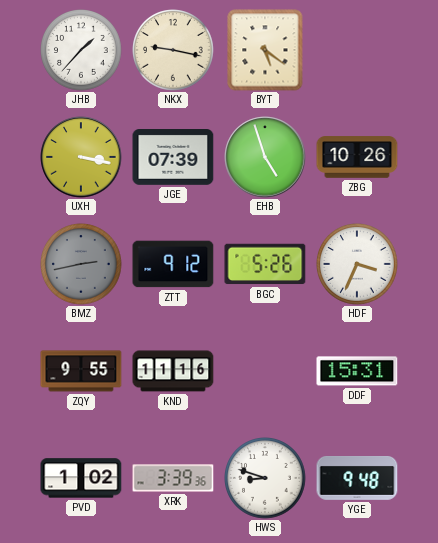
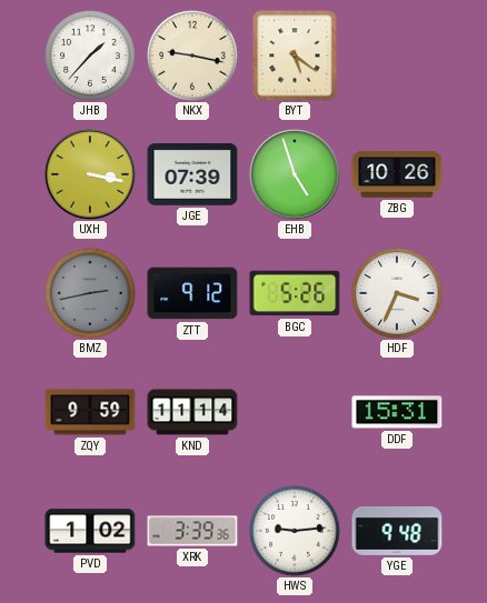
ZQY: 9:55 -> 9:59
KND: 11:16 -> 11:14
HWS: 8:48 -> 9:14
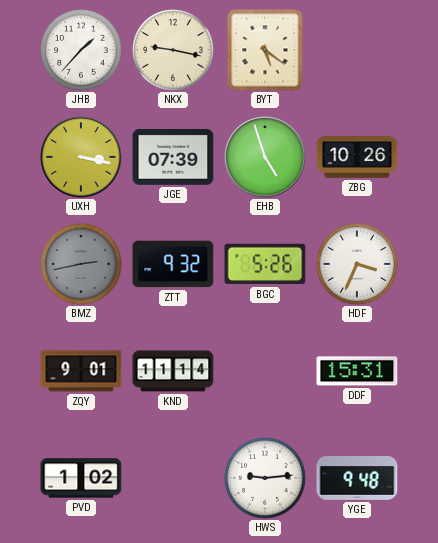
ZTT: 9:12 -> 9:32
ZQY: 9:59 -> 9:01
XRK: 3:39 -> none
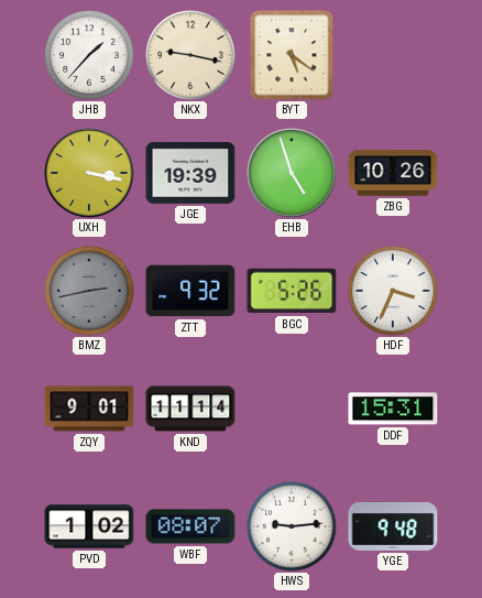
JGE: 07:39 -> 19:39
WBF: none -> 08:07
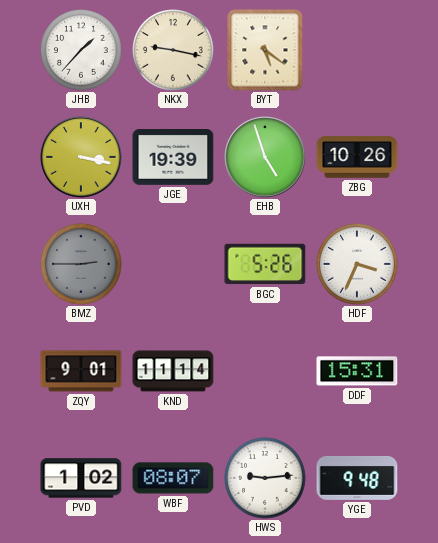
BMZ: 2:43 -> 2:45
ZTT: 9:32 -> none
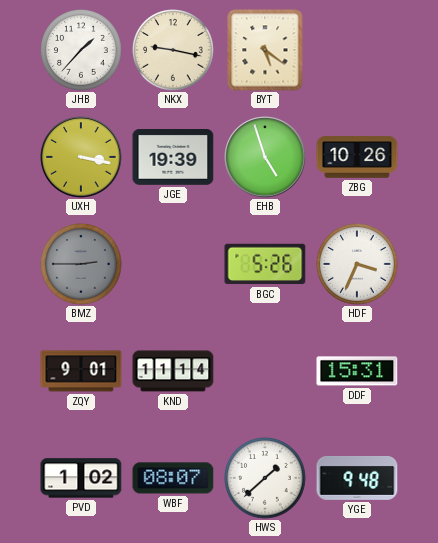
HWS: 9:14 -> 1:38
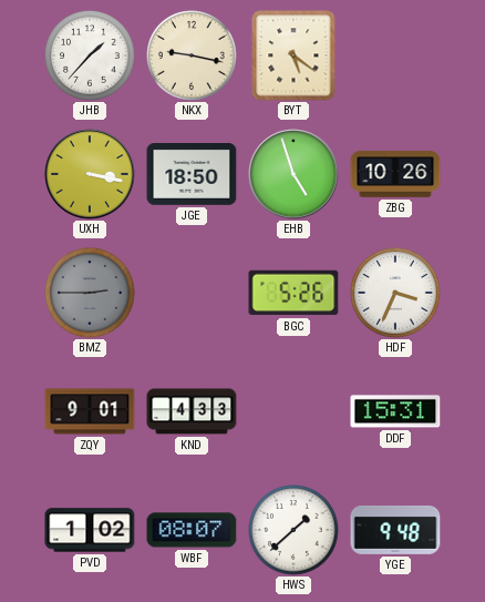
JGE: 19:39 -> 18:50
KND: 11:14 -> 4:33
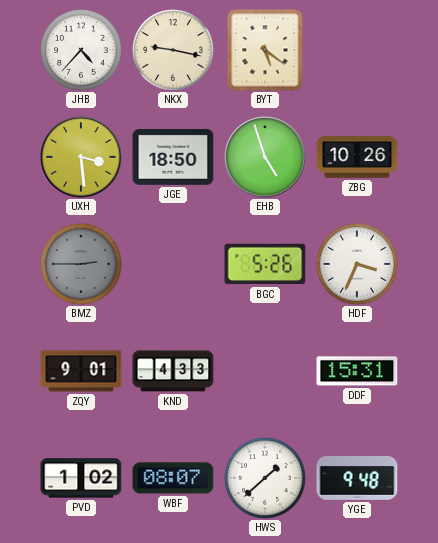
JHB: 1:37 -> 4:37
UXH: 3:17 -> 3:29
